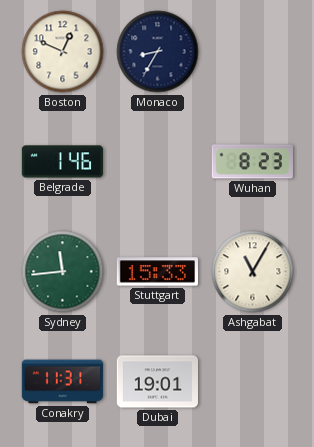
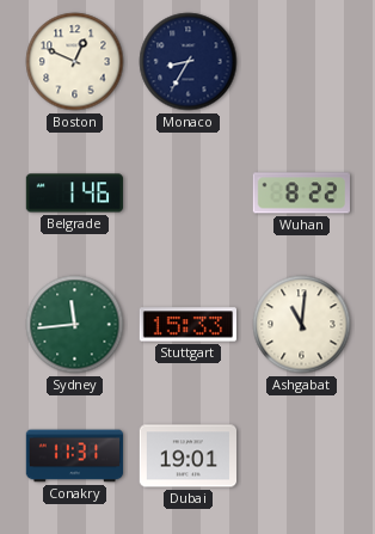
Wuhan: 8:23 -> 8:22
Ashgabat: 11:05 -> 11:01
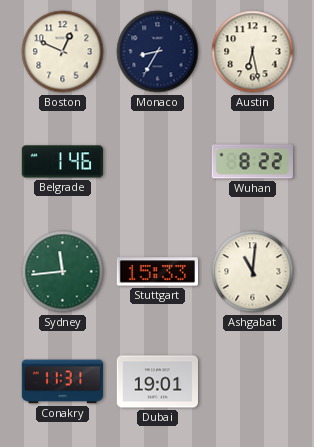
Austin: none -> 6:28
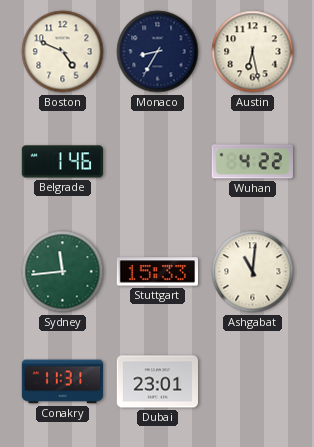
Boston: 12:49 -> 4:49
Wuhan: 8:22 -> 4:22
Dubai: 19:01 -> 23:01
